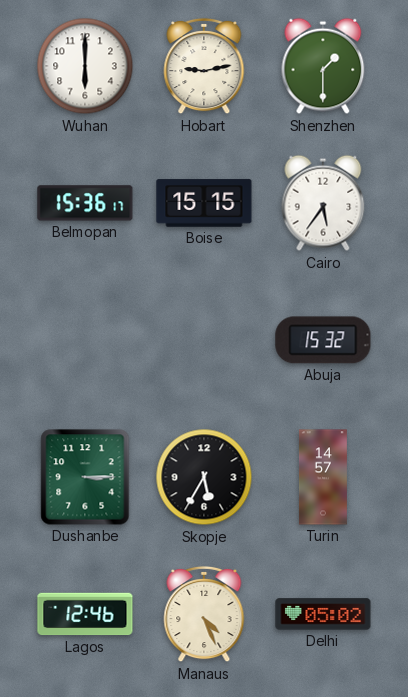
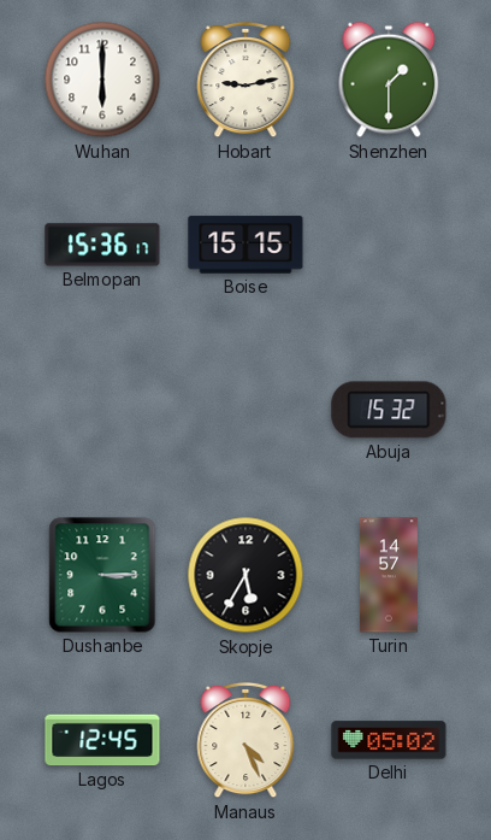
Cairo: 5:36 -> none
Lagos: 12:46 -> 12:45
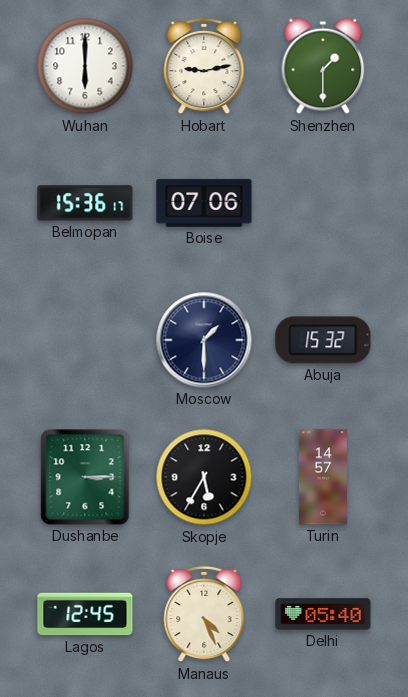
Boise: 15:15 -> 07:06
Moscow: none -> 1:30
Delhi: 05:02 -> 05:40
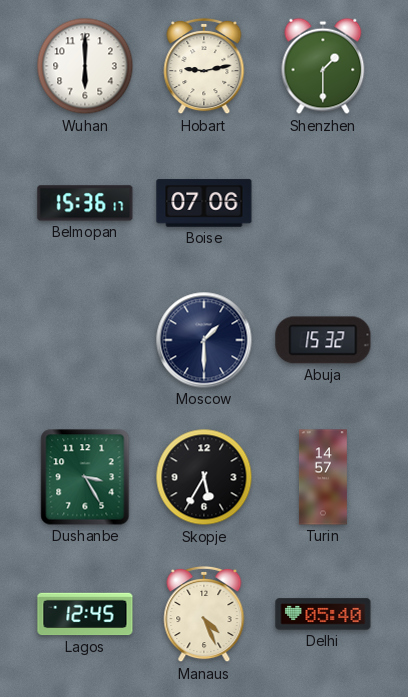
Dushanbe: 3:15 -> 3:25
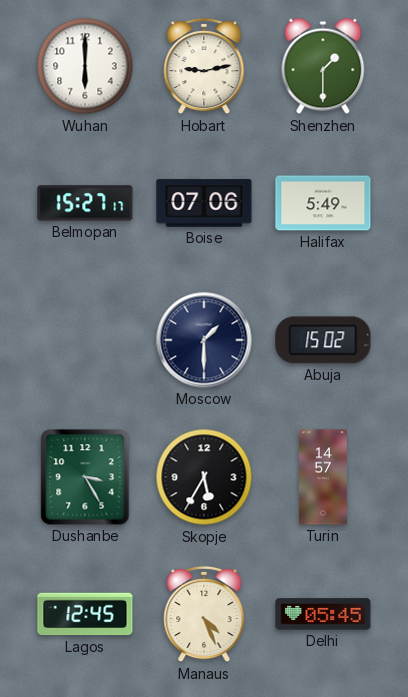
Belmopan: 15:36 -> 15:27
Halifax: none -> 5:49
Abuja: 15:32 -> 15:02
Delhi: 05:40 -> 05:45
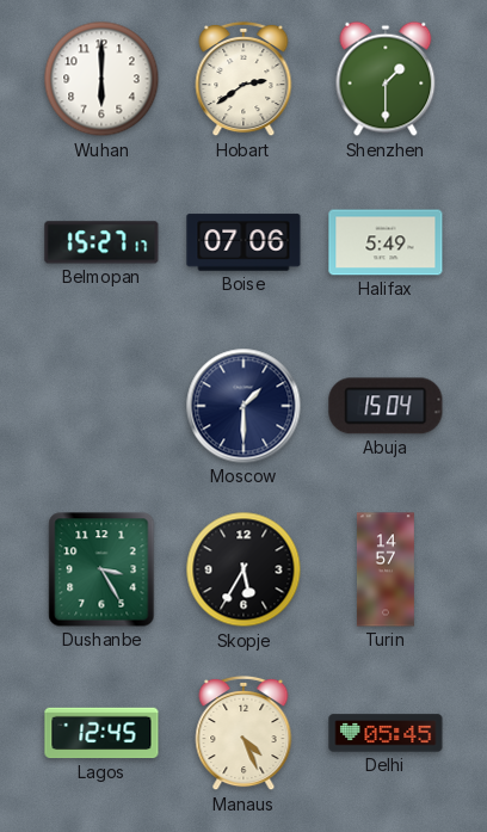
Hobart: 9:13 -> 2:39
Abuja: 15:02 -> 15:04
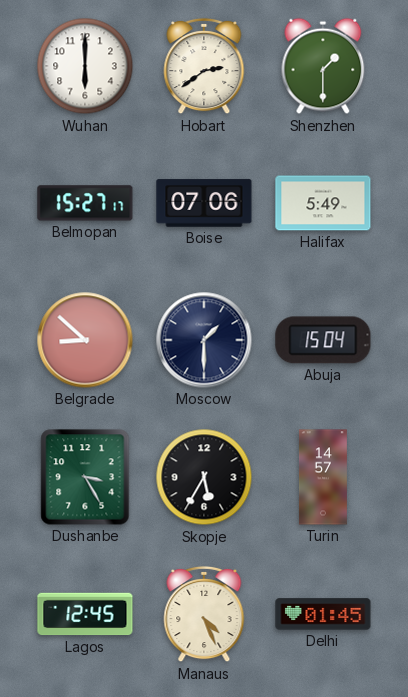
Belgrade: none -> 8:52
Delhi: 05:45 -> 01:45
